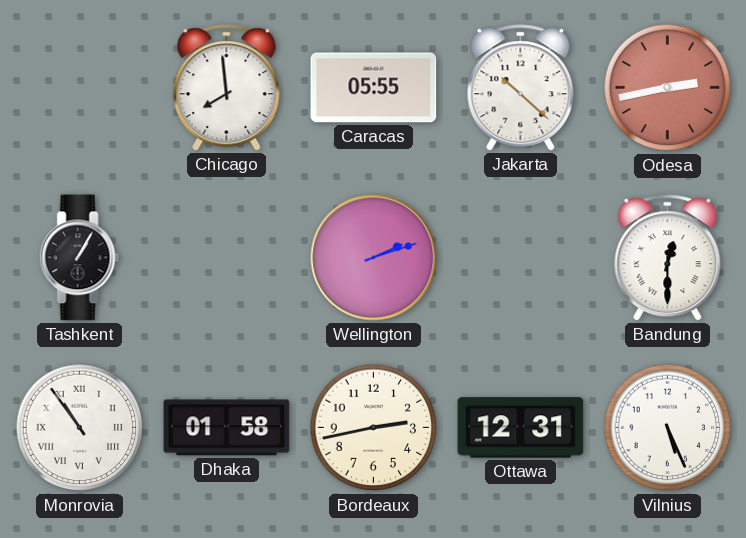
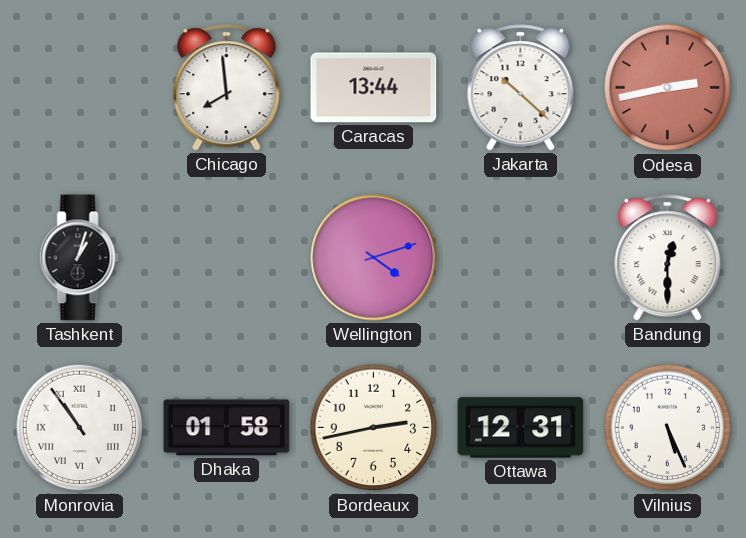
Caracas: 05:55 -> 13:44
Tashkent: 1:05 -> 1:03
Wellington: 2:12 -> 4:12
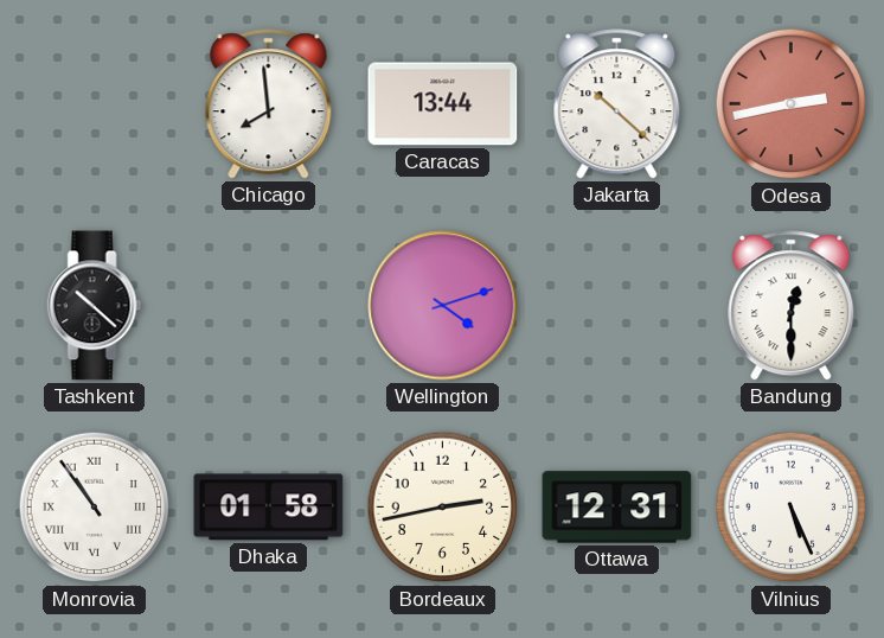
Tashkent: 1:03 -> 10:22
